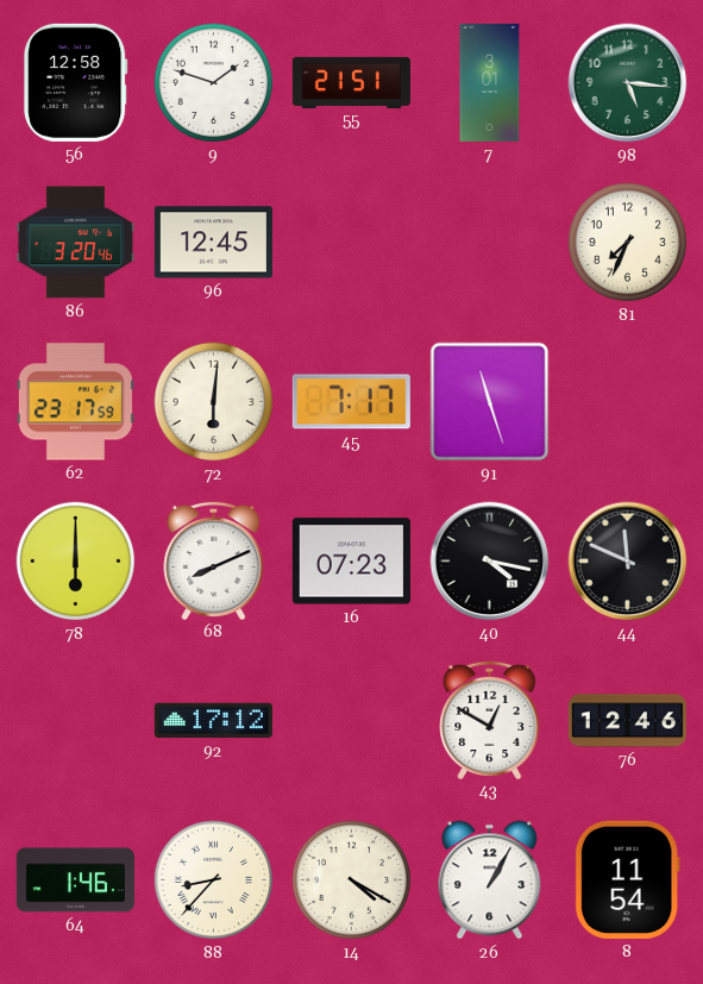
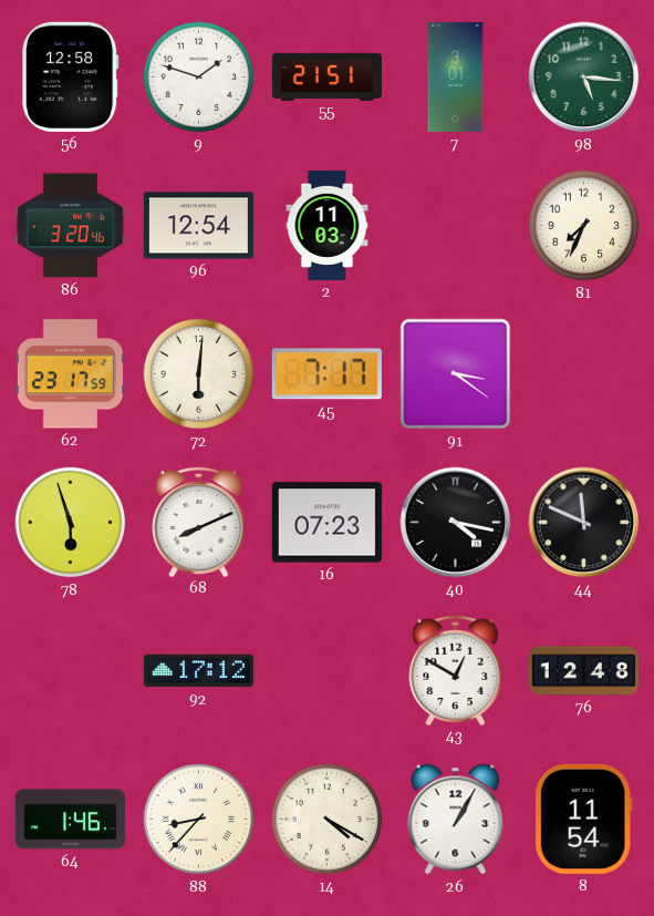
96: 12:45 -> 12:54
2: none -> 11:03
91: 11:27 -> 3:21
78: 6:00 -> 5:57
76: 12:46 -> 12:48
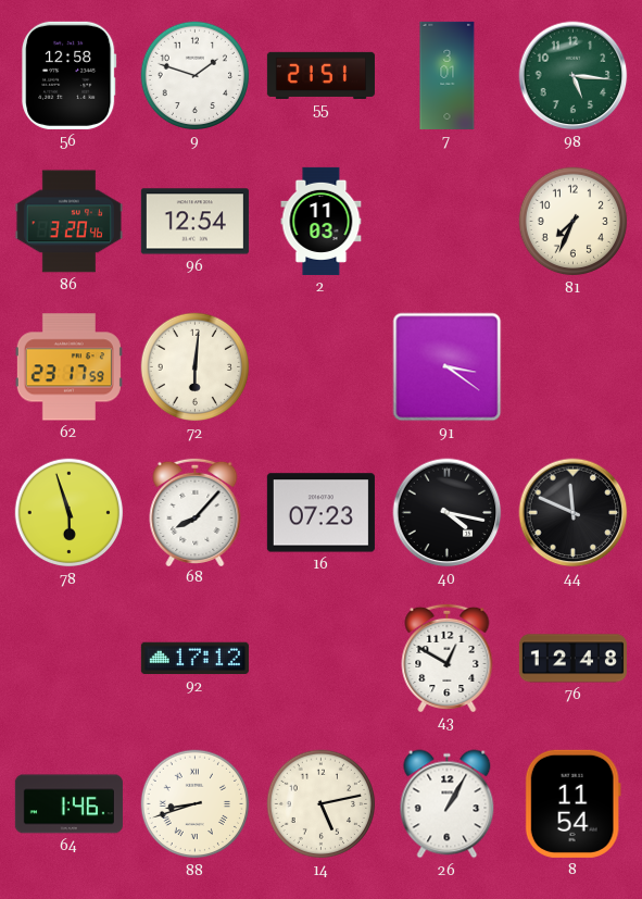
45: 7:17 -> none
68: 8:11 -> 8:07
88: 8:37 -> 8:42
14: 4:20 -> 5:13
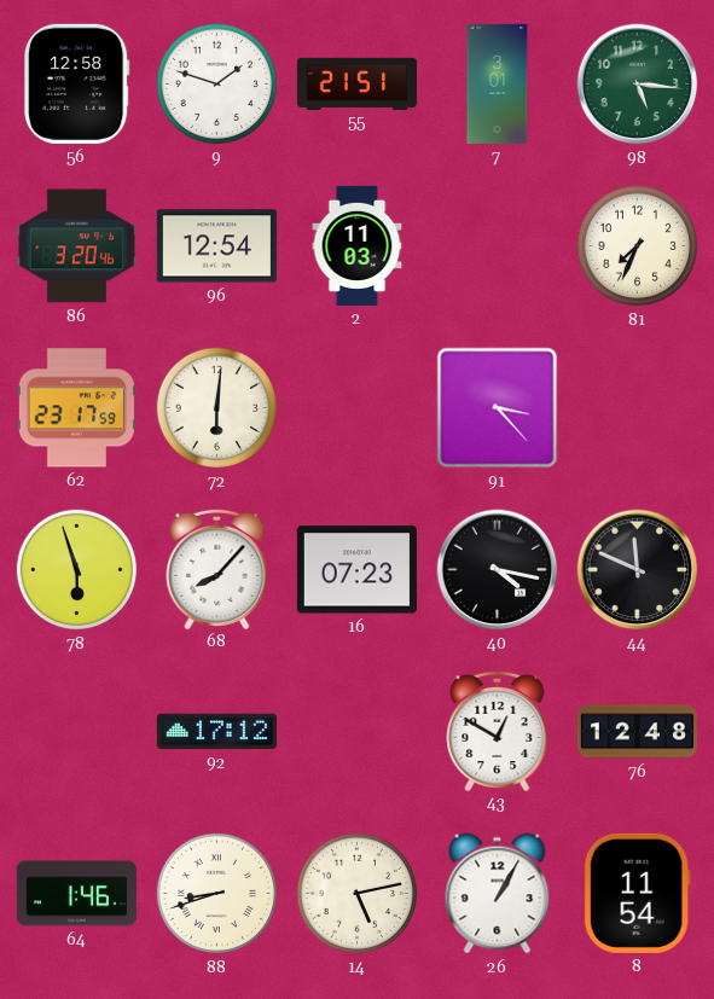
91: 3:21 -> 3:23
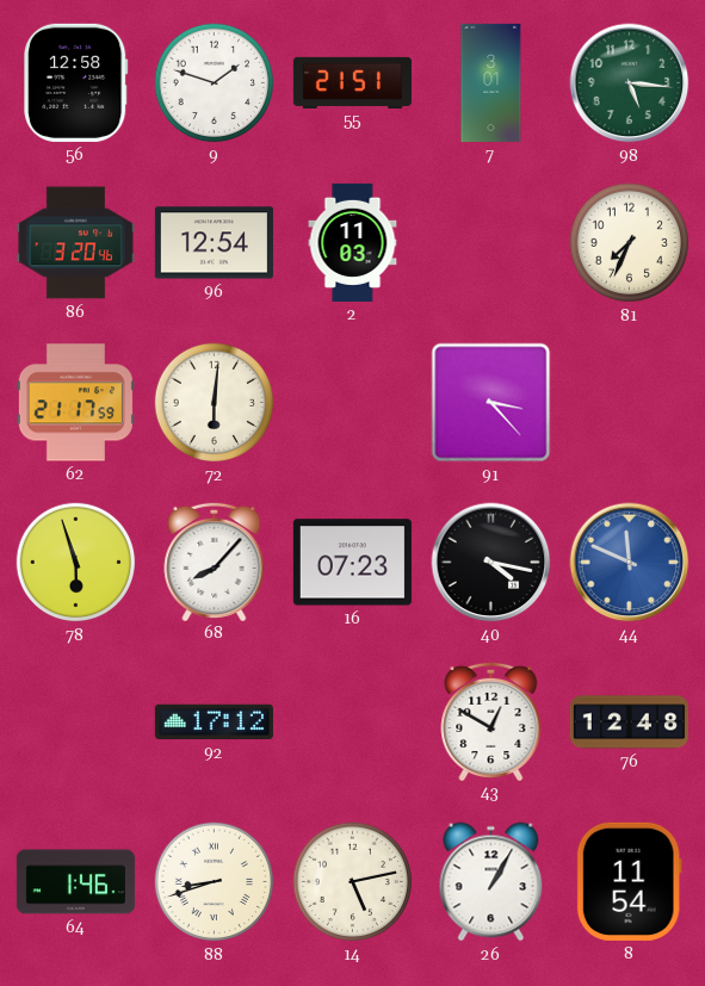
62: 23:17 -> 21:17
44 dial: black -> blue
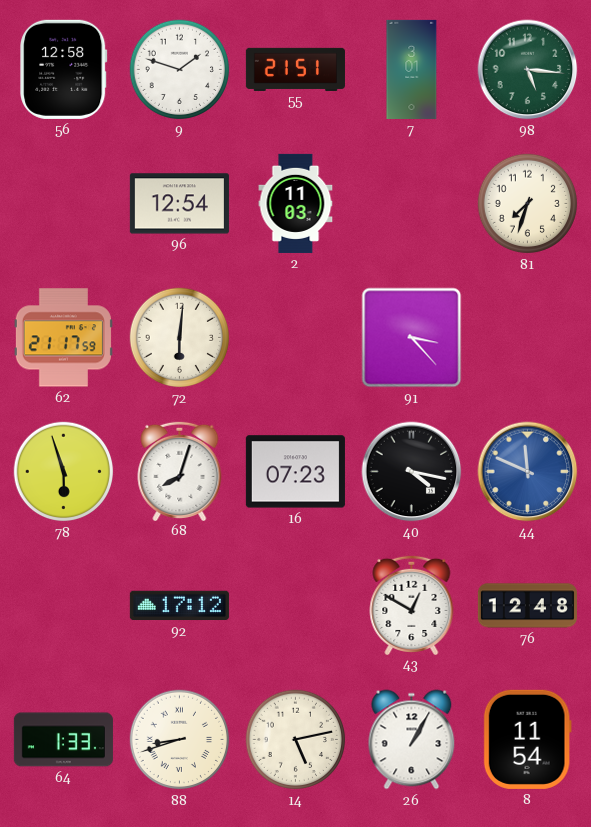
86: 3:20 -> none
81: 7:34 -> 7:33
68: 8:07 -> 8:03
64: 1:46 -> 1:33
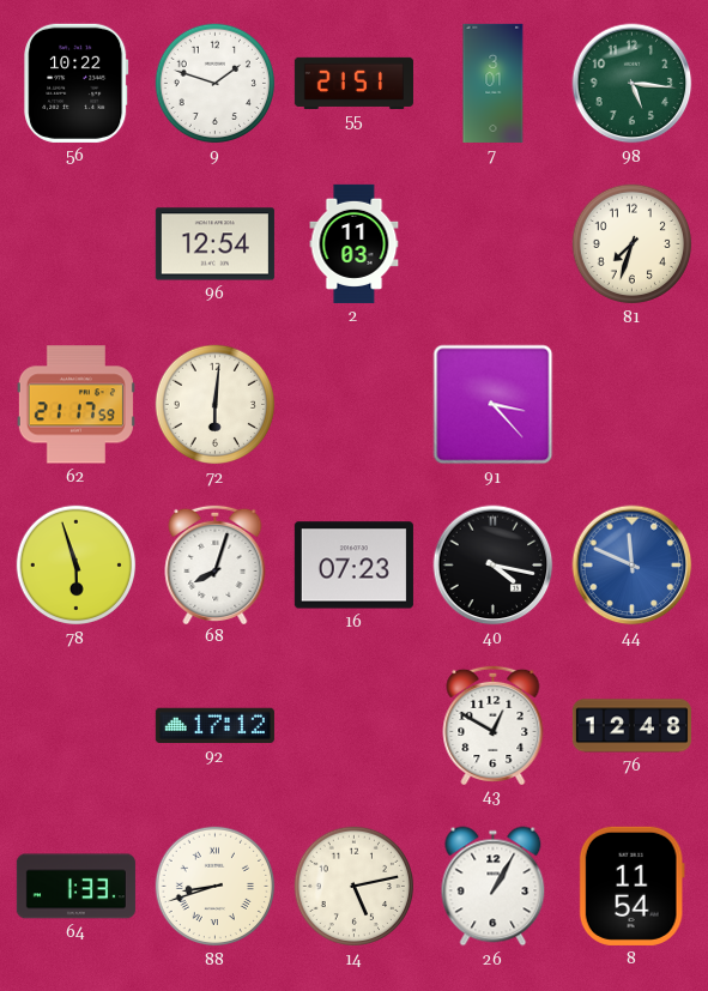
56: 12:58 -> 10:22
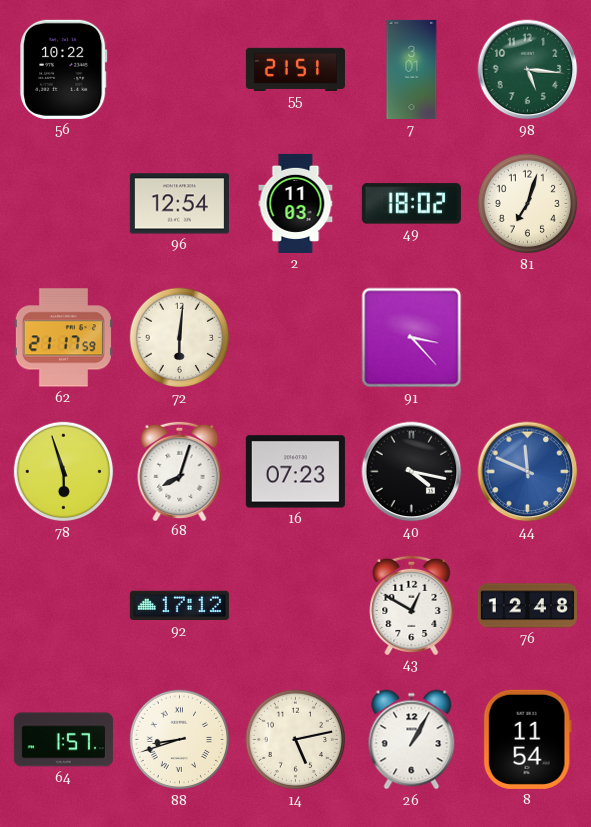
9: 1:48 -> none
49: none -> 18:02
81: 7:33 -> 7:03
64: 1:33 -> 1:57
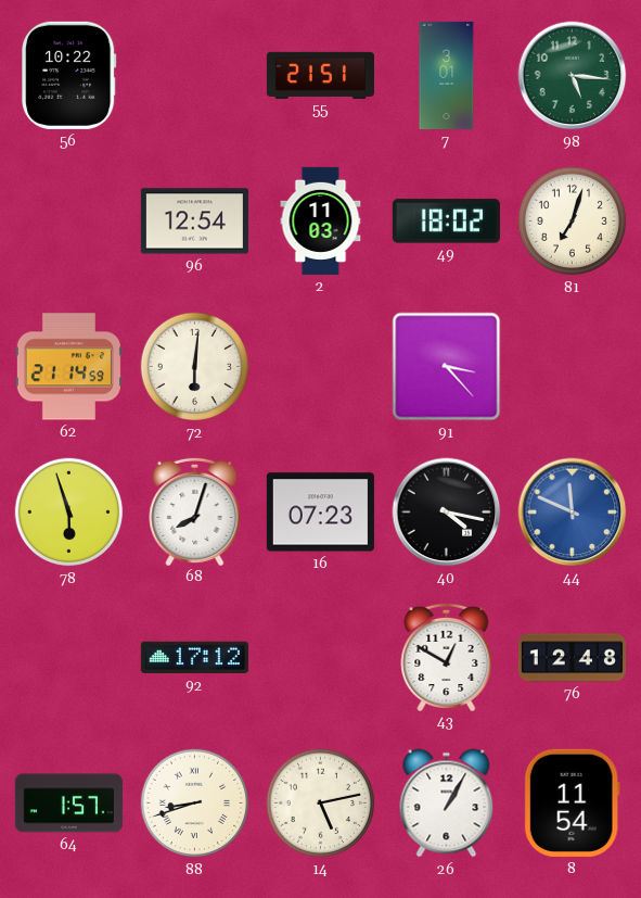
62: 21:17 -> 21:14
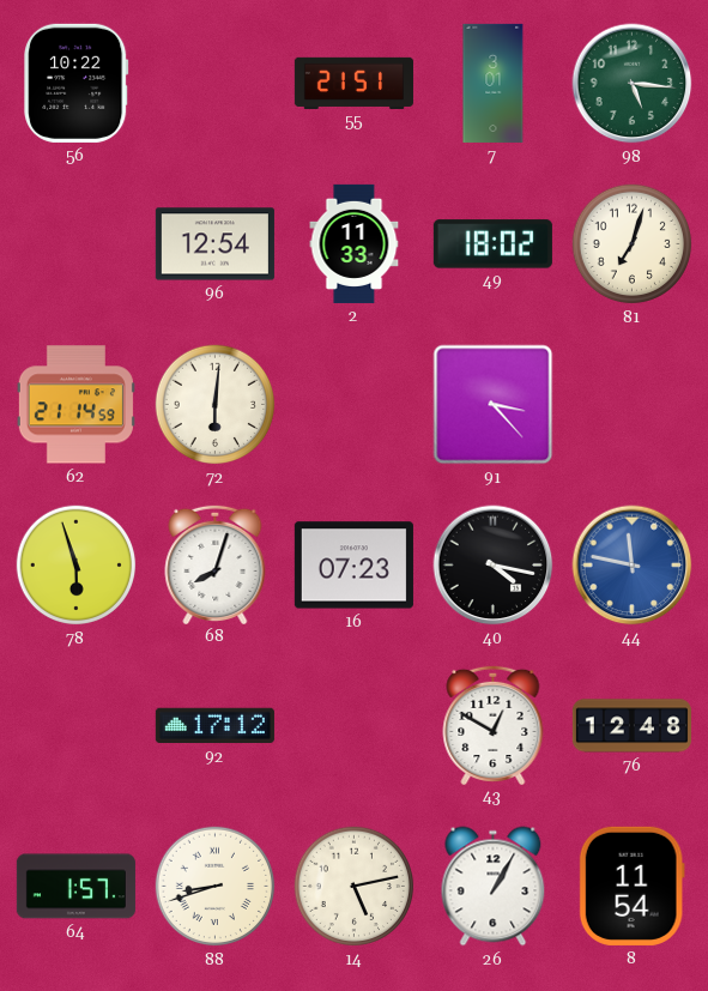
2: 11:03 -> 11:33
44: 11:49 -> 11:47
